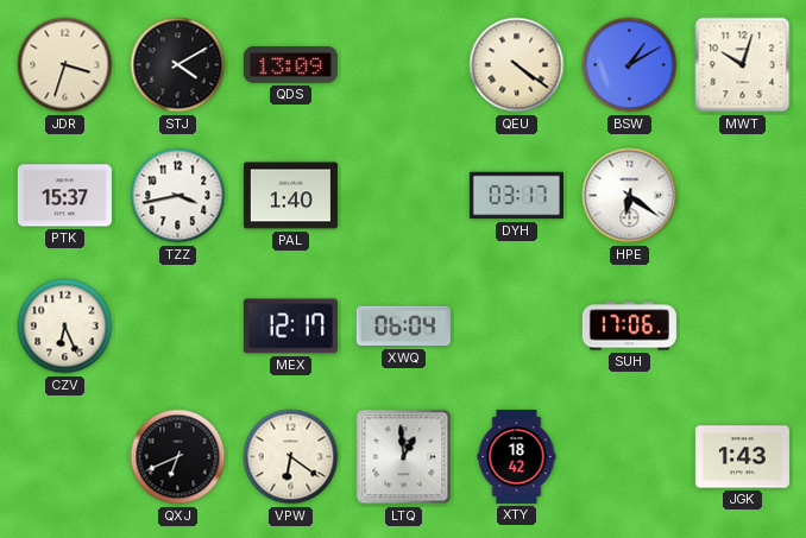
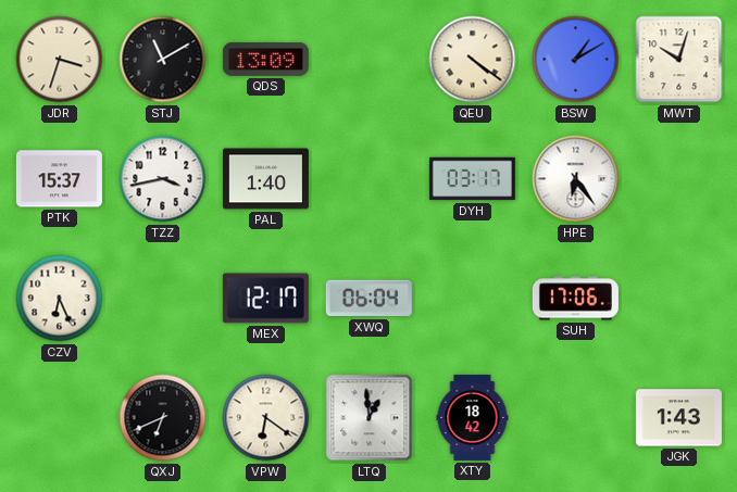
STJ: 4:10 -> 11:10
HPE: 6:21 -> 6:24
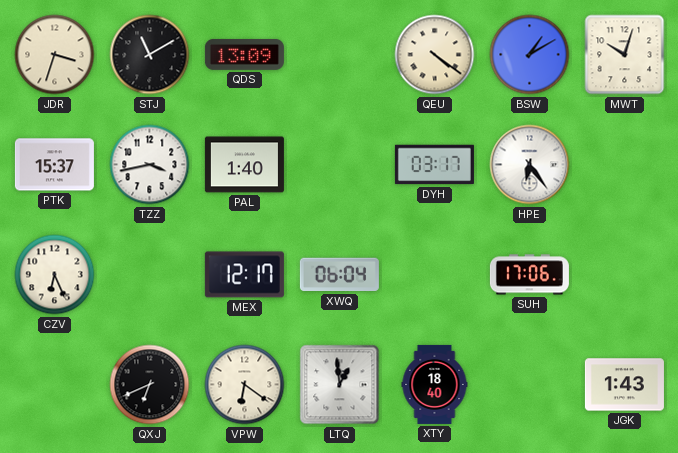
XTY: 18:42 -> 18:40
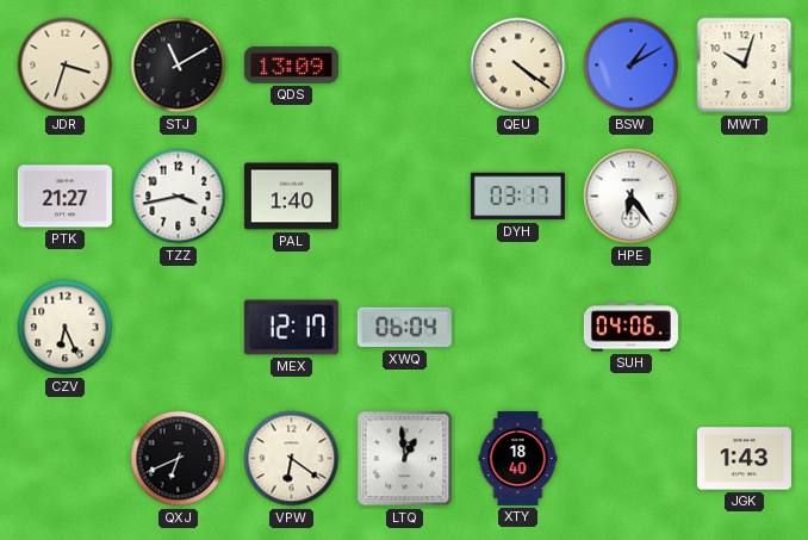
PTK: 15:37 -> 21:27
SUH: 17:06 -> 04:06
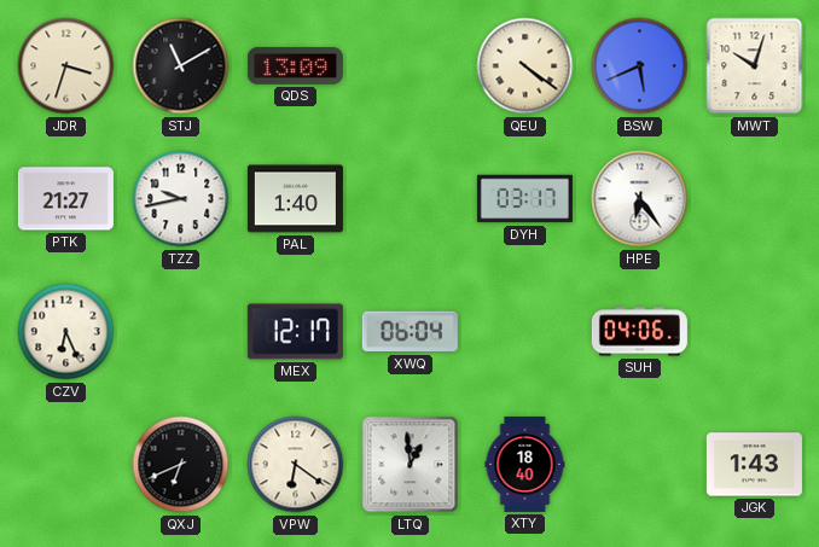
BSW: 1:10 -> 5:41
TZZ: 3:43 -> 9:43
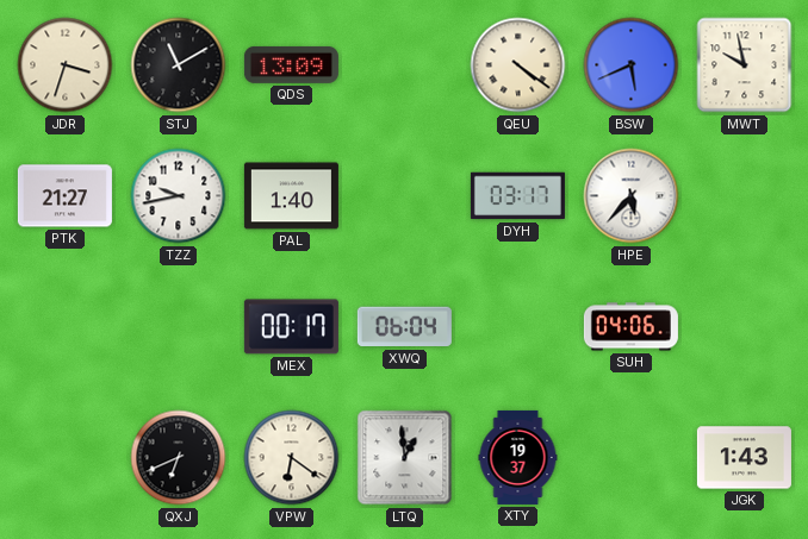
MWT: 10:03 -> 9:58
HPE: 6:24 -> 5:37
CZV: 6:26 -> none
MEX: 12:17 -> 00:17
XTY: 18:40 -> 19:37
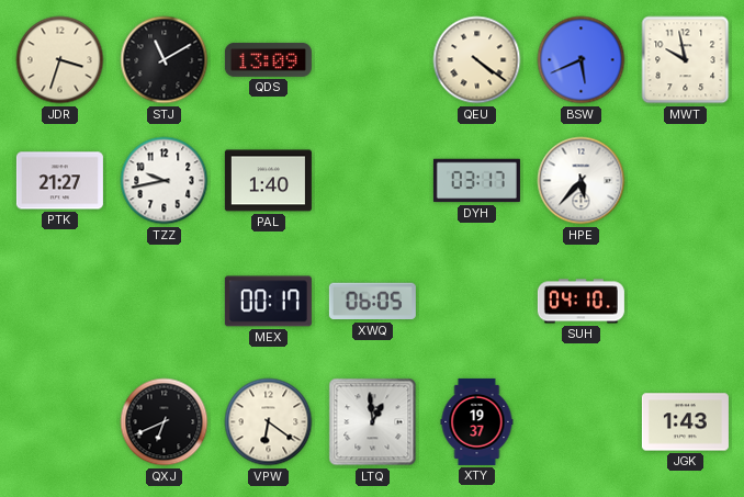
XWQ: 06:04 -> 06:05
SUH: 04:06 -> 04:10
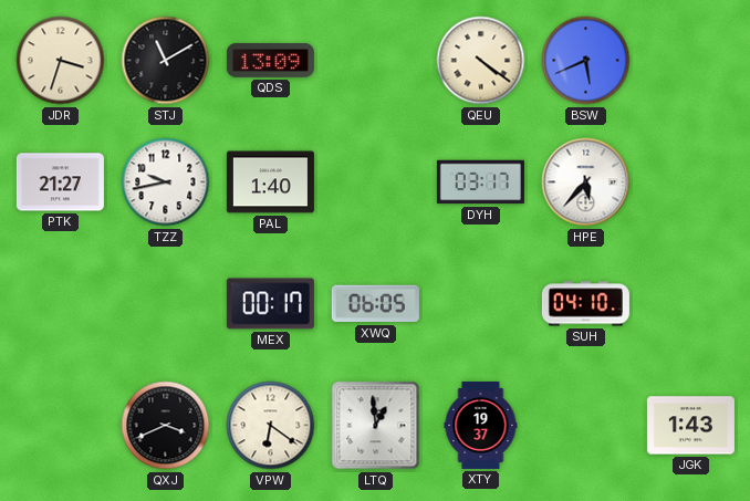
MWT: 9:58 -> none
QXJ: 6:41 -> 3:41
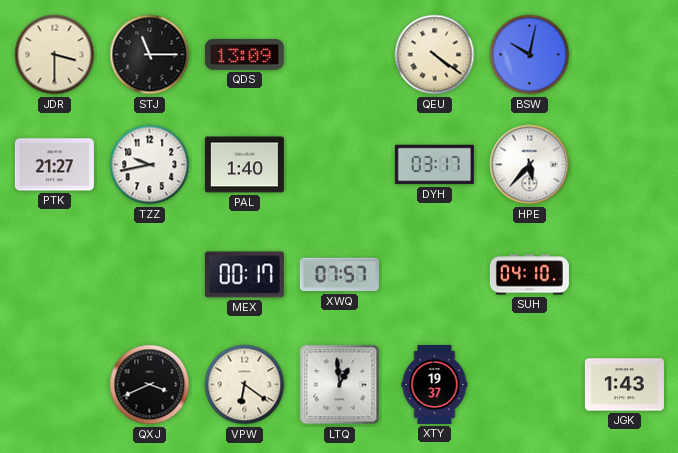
JDR: 3:33 -> 3:30
STJ: 11:10 -> 11:15
BSW: 5:41 -> 10:02
XWQ: 06:05 -> 07:57
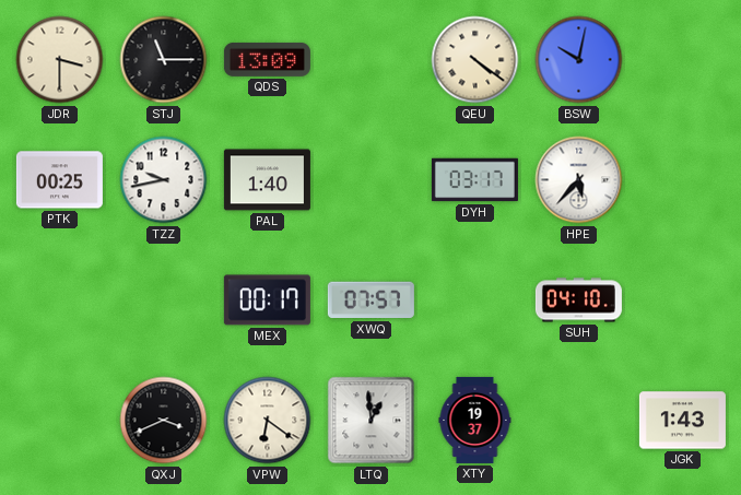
PTK: 21:27 -> 00:25
